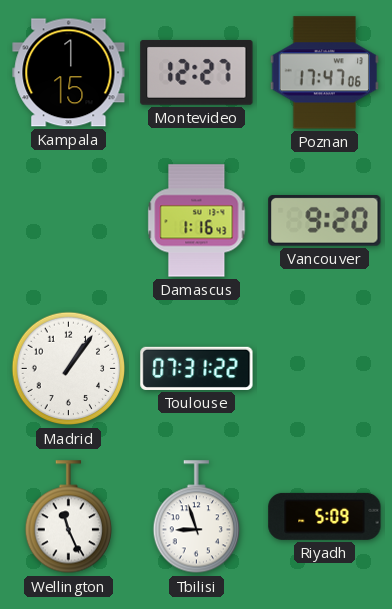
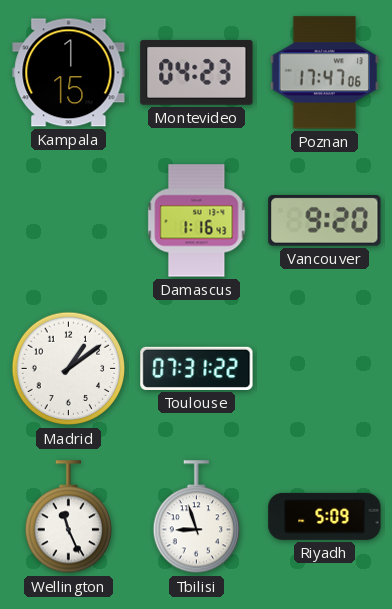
Montevideo: 12:27 -> 04:23
Madrid: 1:06 -> 1:09
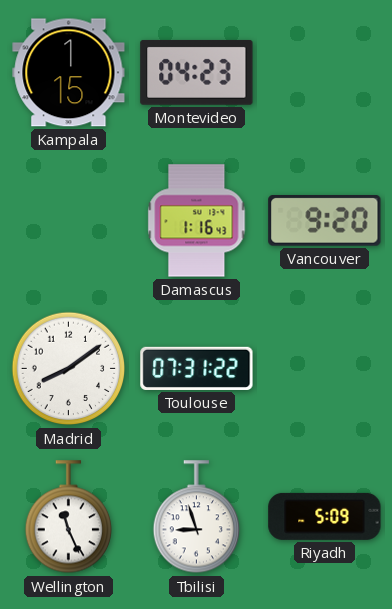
Poznan: 17:47 -> none
Madrid: 1:09 -> 8:09
